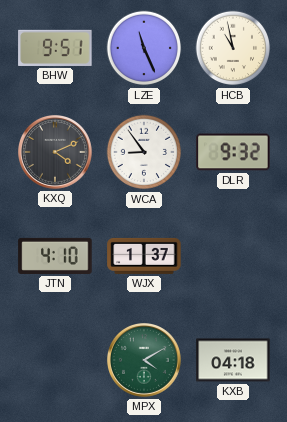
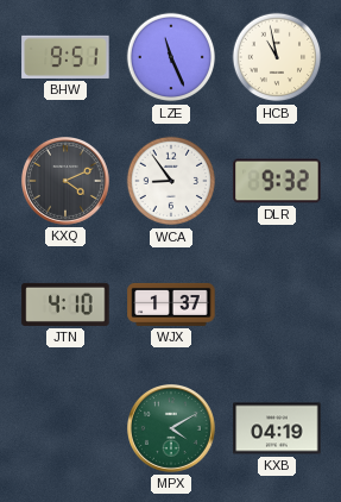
KXB: 04:18 -> 04:19
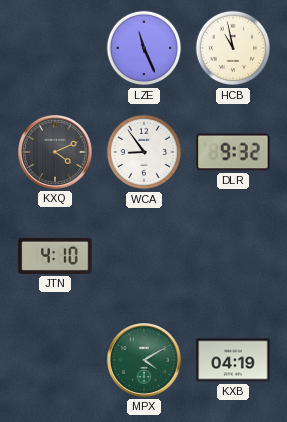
BHW: 9:51 -> none
WJX: 1:37 -> none
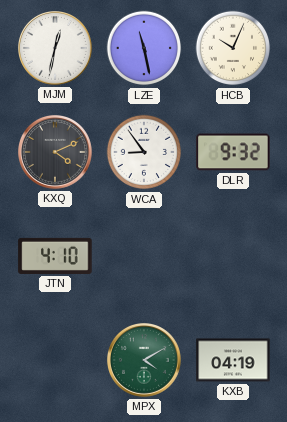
MJM: none -> 12:32
LZE: 11:26 -> 11:28
HCB: 10:58 -> 10:04
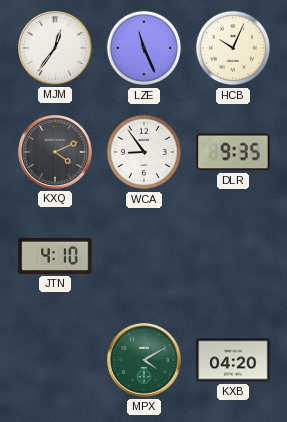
MJM: 12:32 -> 12:36
LZE: 11:28 -> 11:26
DLR: 9:32 -> 9:35
KXB: 04:19 -> 04:20
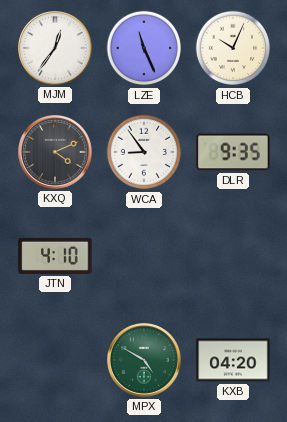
MPX: 4:10 -> 4:50
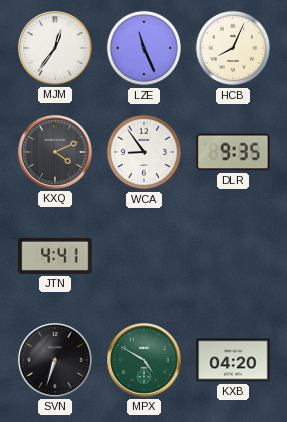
HCB: 10:04 -> 8:04
JTN: 4:10 -> 4:41
SVN: none -> 6:33
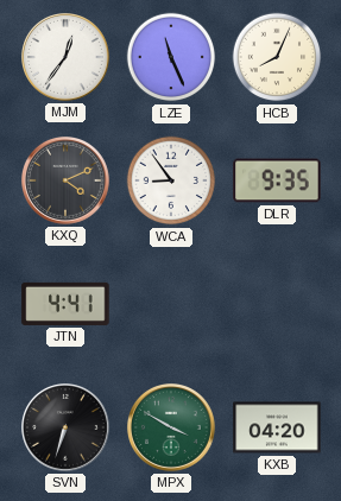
MPX: 4:50 -> 3:50
